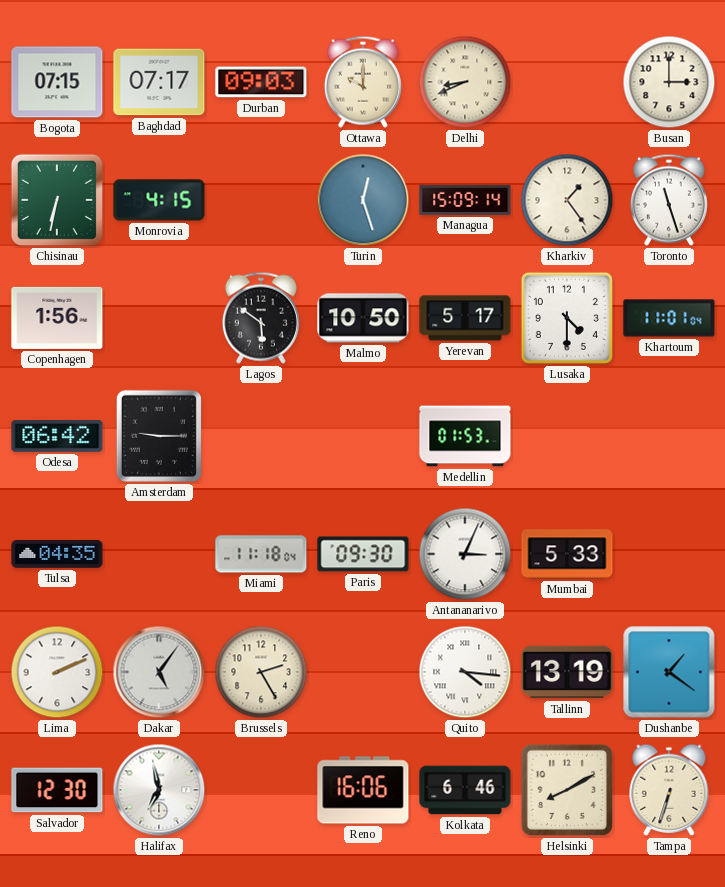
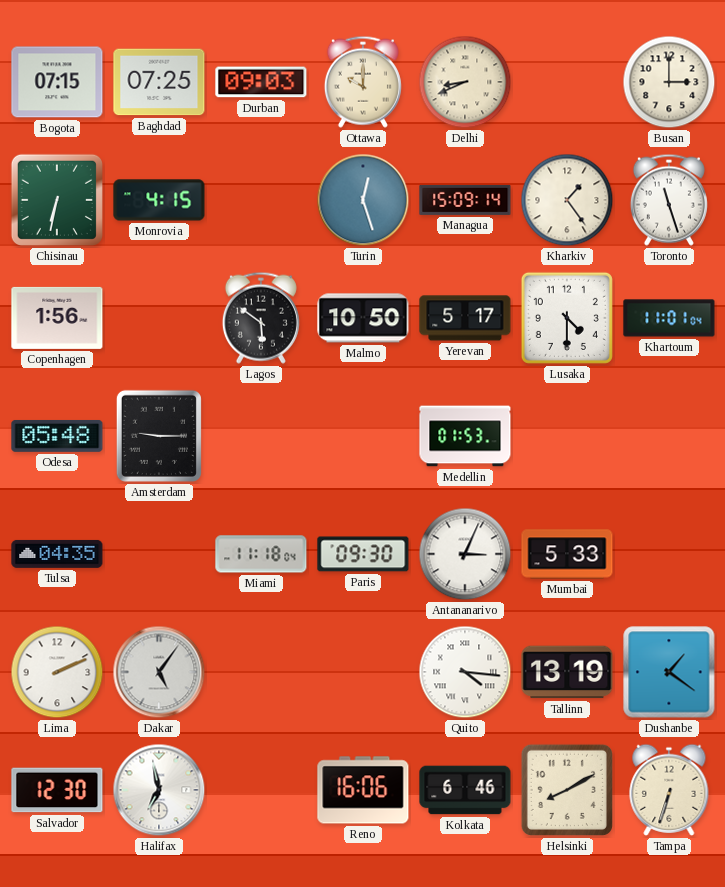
Baghdad: 07:17 -> 07:25
Odesa: 06:42 -> 05:48
Brussels: 2:25 -> none
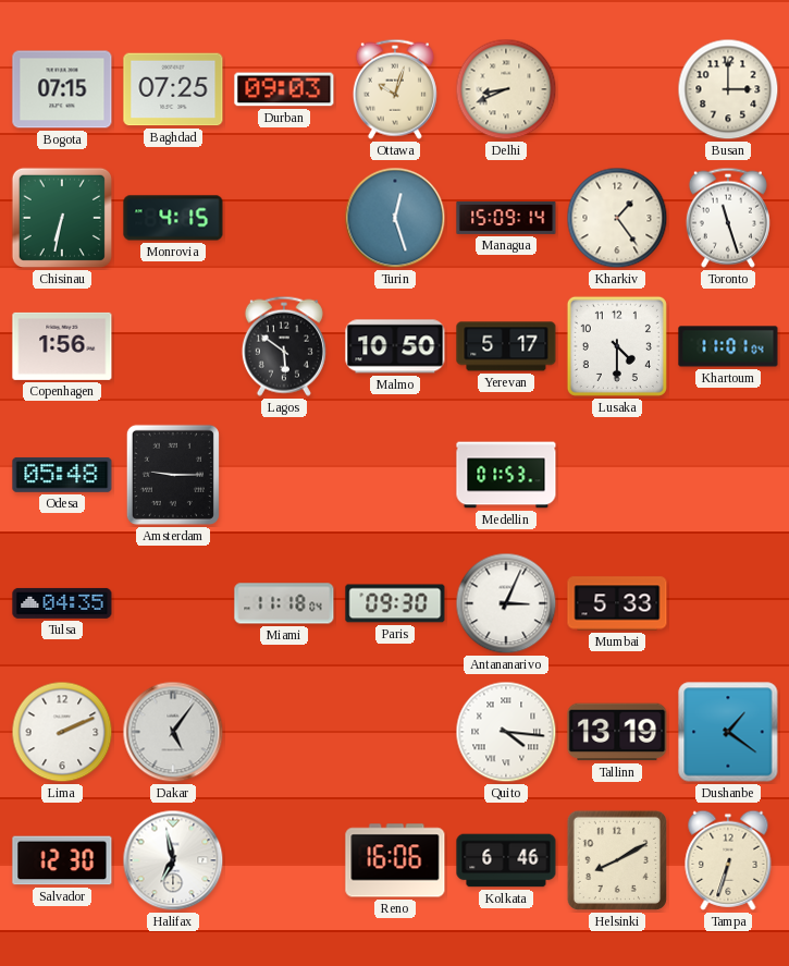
Ottawa: 10:00 -> 10:03
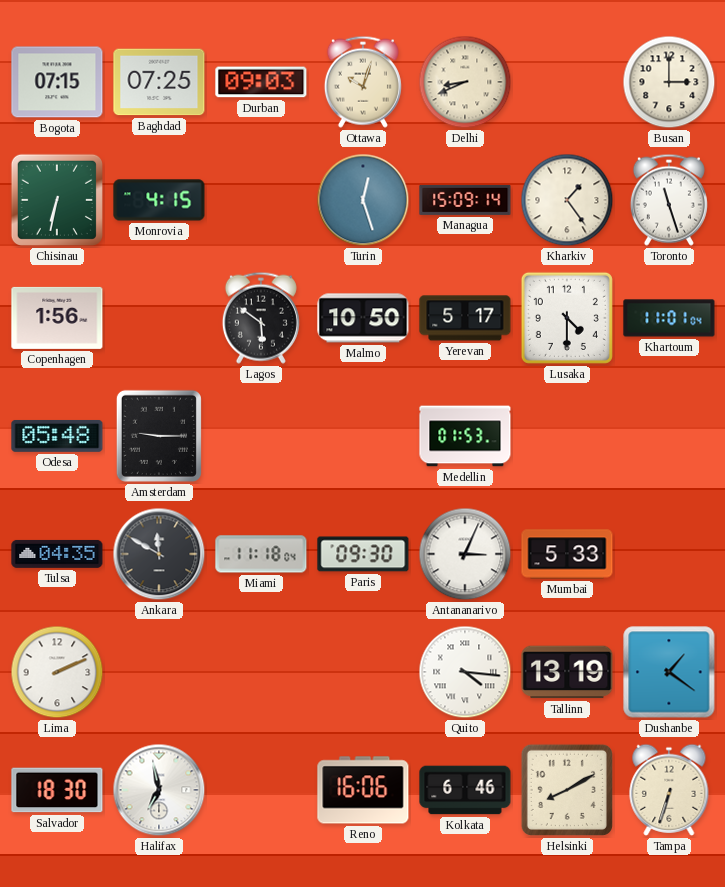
Ankara: none -> 11:50
Dakar: 5:06 -> none
Salvador: 12:30 -> 18:30
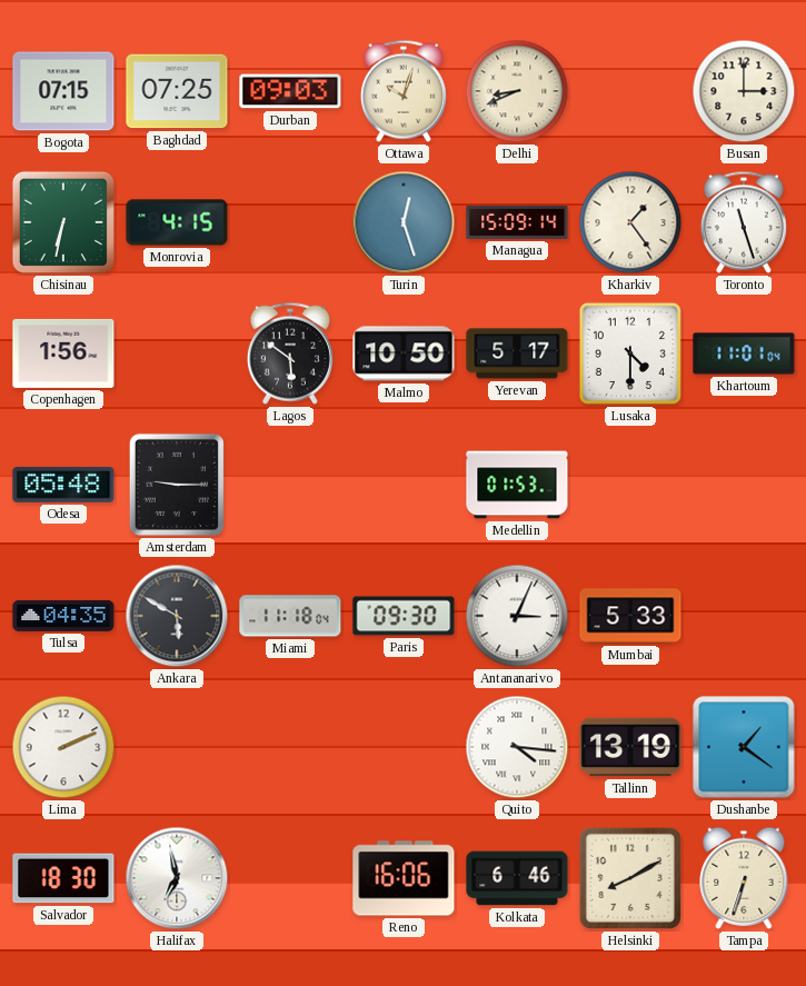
Ankara: 11:50 -> 5:50
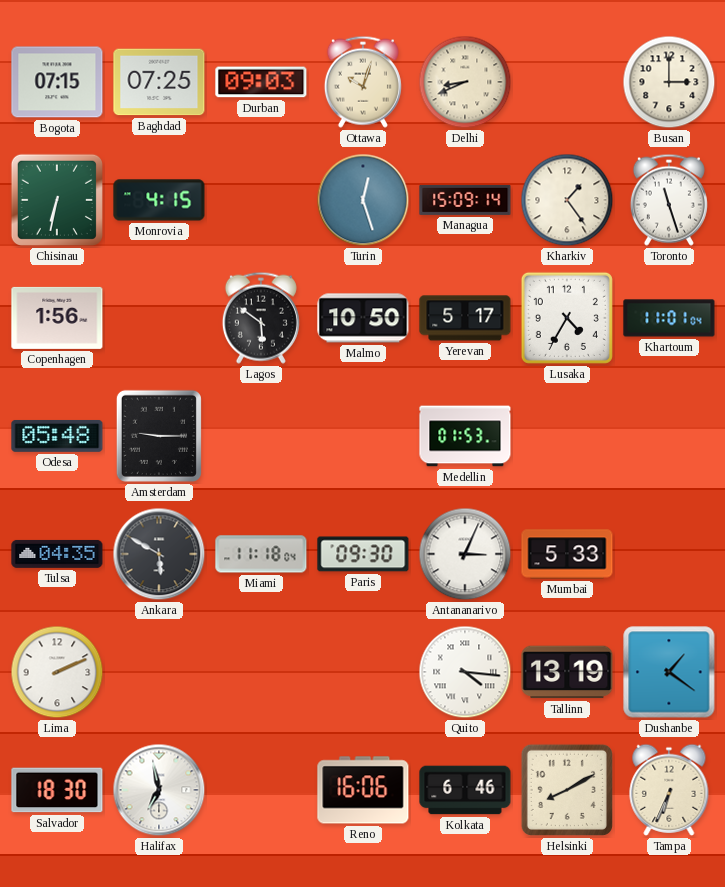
Lusaka: 4:30 -> 4:35
Tampa: 6:33 -> 6:34
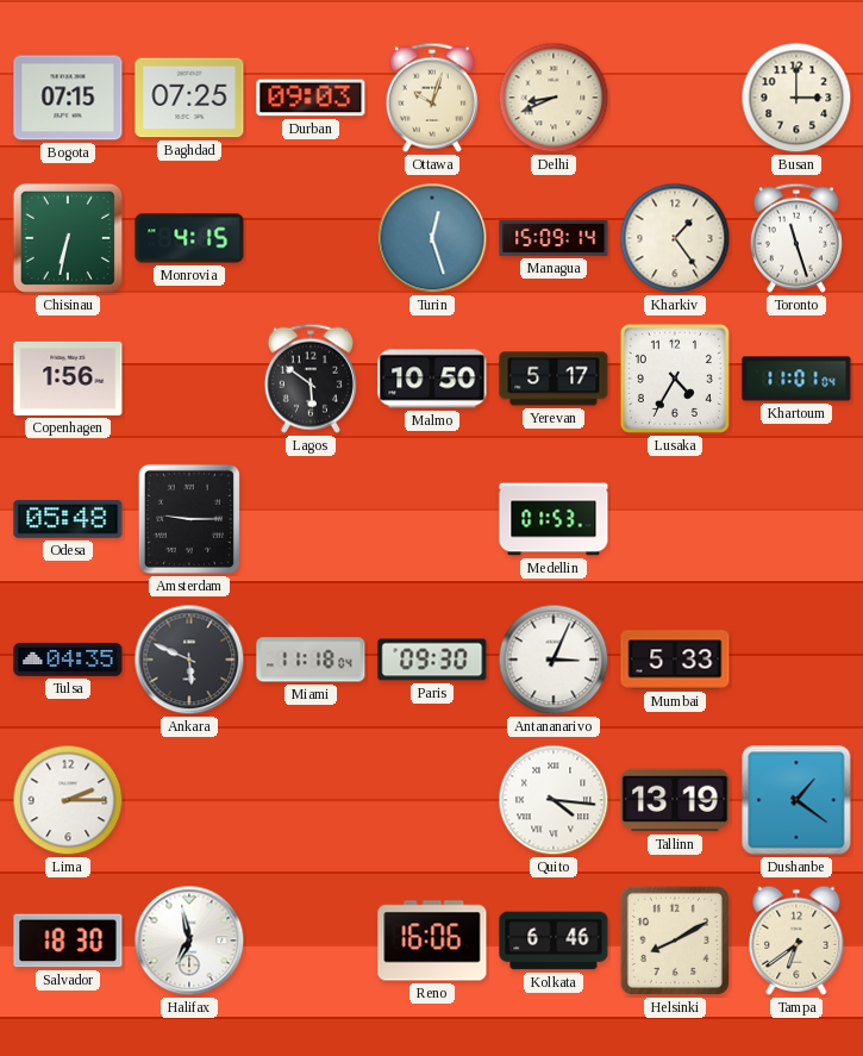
Ankara: 5:50 -> 5:49
Lima: 2:11 -> 2:15
Tampa: 6:34 -> 6:39
